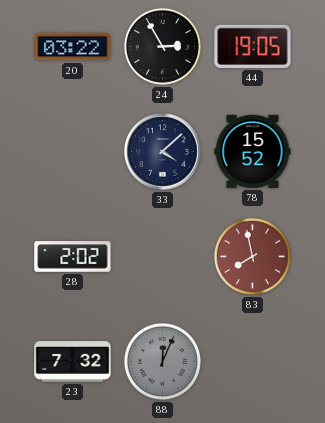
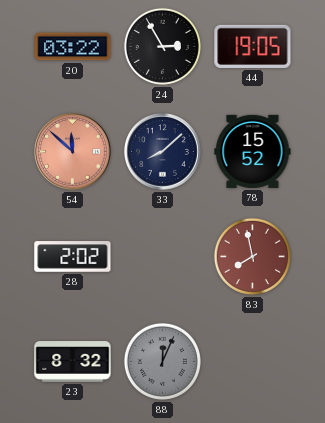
54: none -> 11:52
33: 4:08 -> 8:08
23: 7:32 -> 8:32
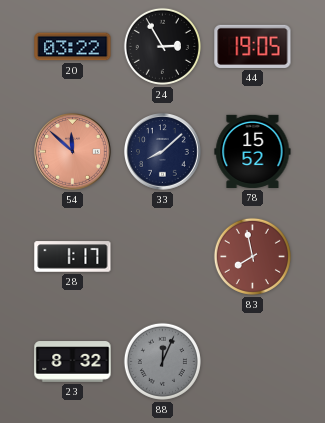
28: 2:02 -> 1:17
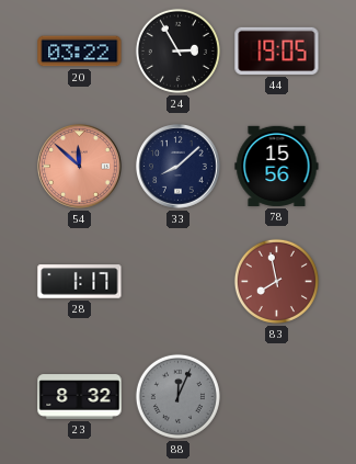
78: 15:52 -> 15:56
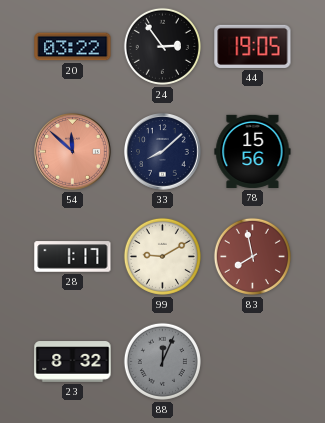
24: 2:55 -> 2:54
99: none -> 9:10
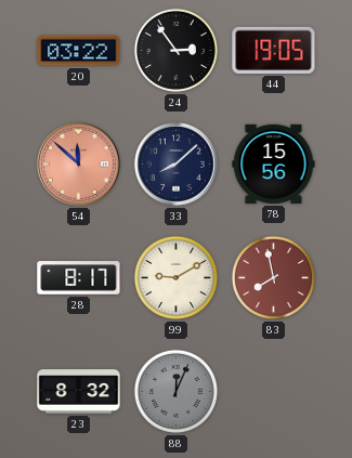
28: 1:17 -> 8:17
